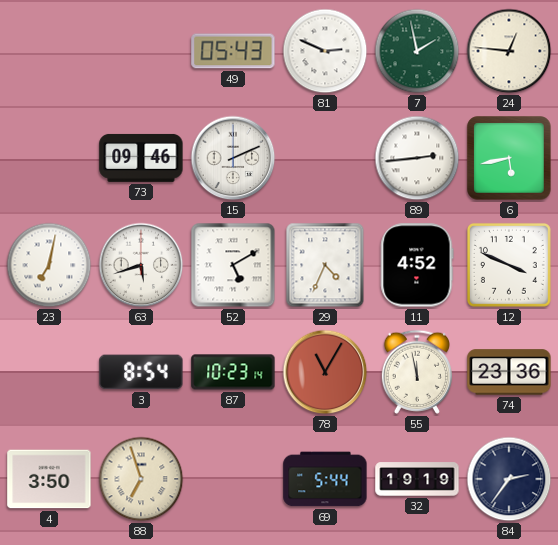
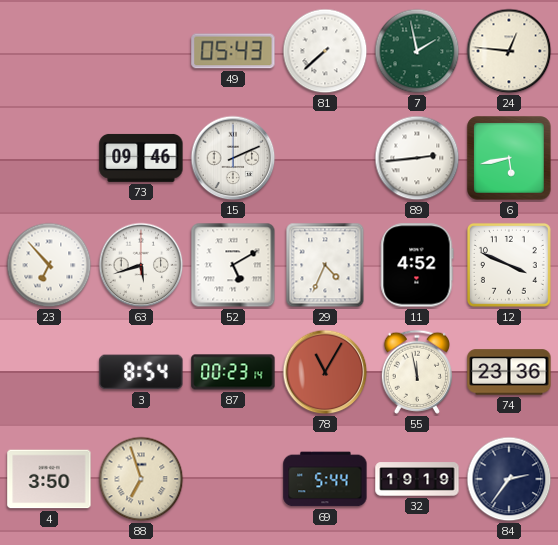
81: 2:49 -> 7:38
23: 7:02 -> 6:53
87: 10:23 -> 00:23
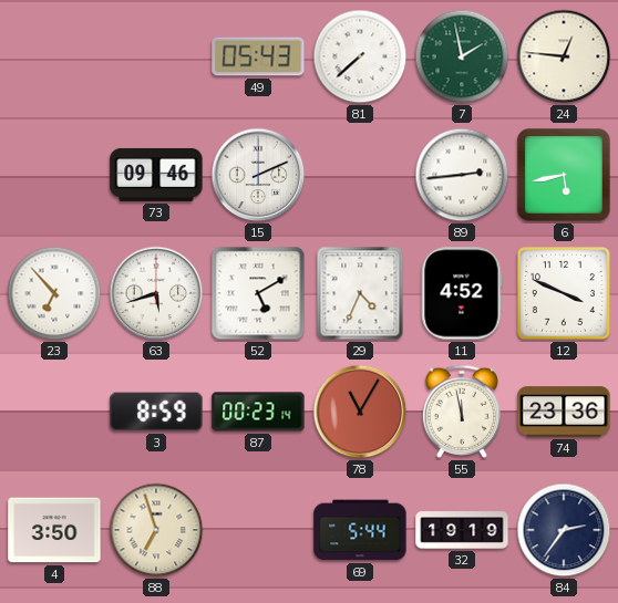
3: 8:54 -> 8:59
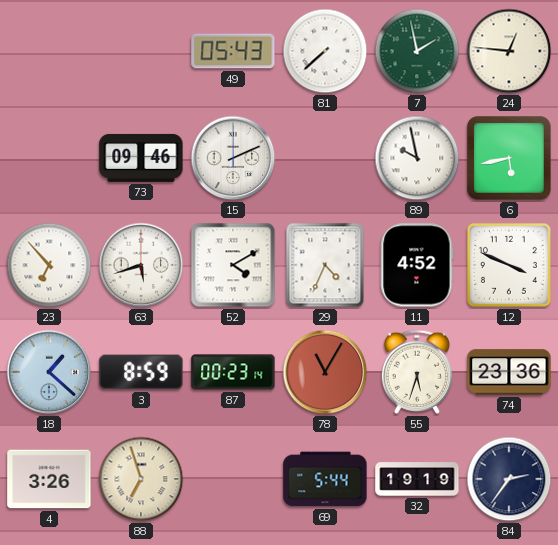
89: 2:44 -> 9:58
52: 5:10 -> 4:10
18: none -> 1:22
55: 11:58 -> 5:33
4: 3:50 -> 3:26
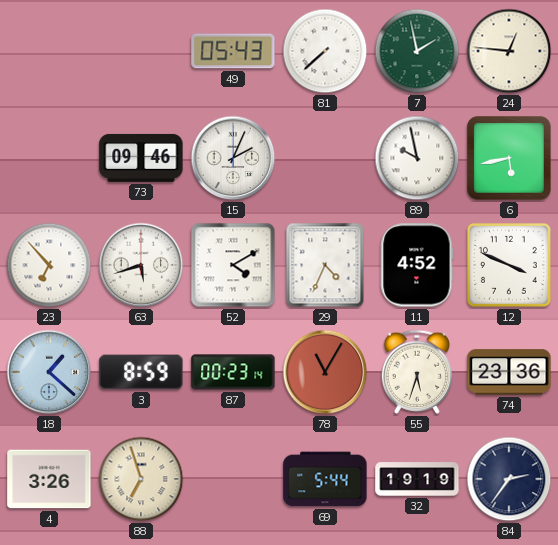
15: 2:11 -> 2:04
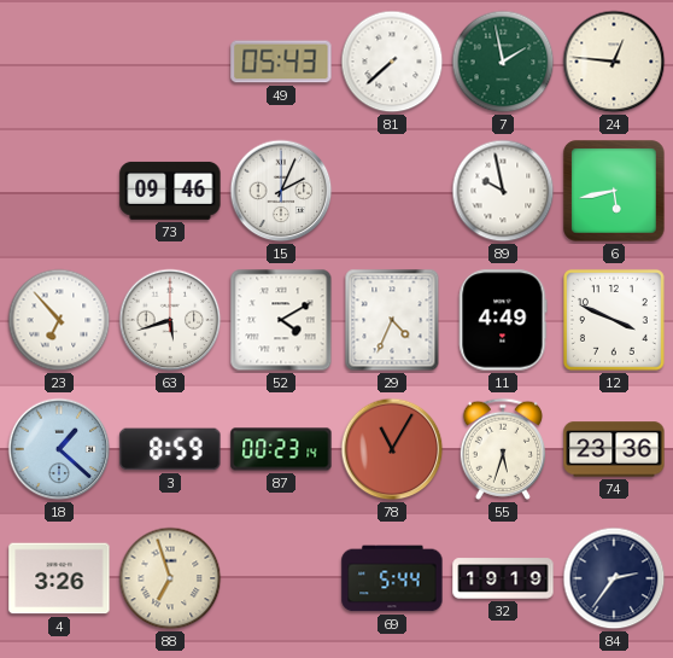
11: 4:52 -> 4:49
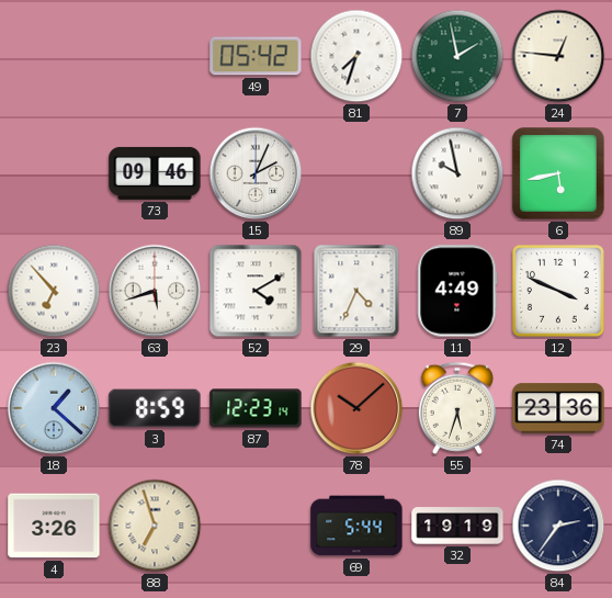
49: 05:43 -> 05:42
81: 7:38 -> 7:33
87: 00:23 -> 12:23
78: 11:05 -> 10:08
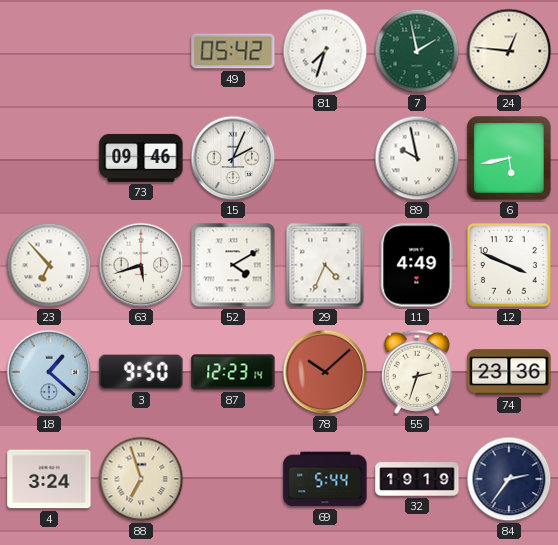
3: 8:59 -> 9:50
55: 5:33 -> 2:33
4: 3:26 -> 3:24
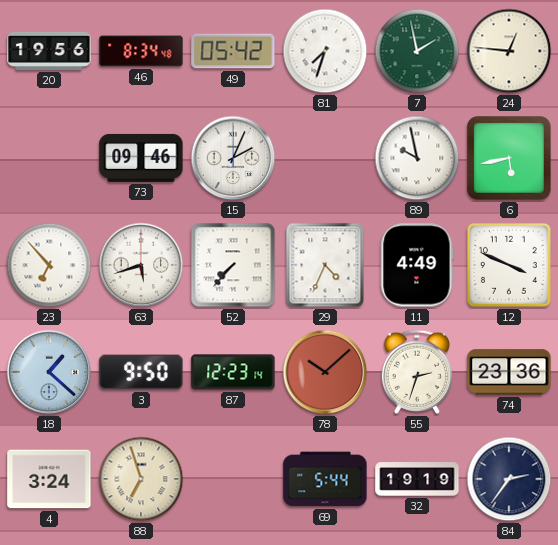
20: none -> 19:56
46: none -> 8:34
52: 4:10 -> 7:37
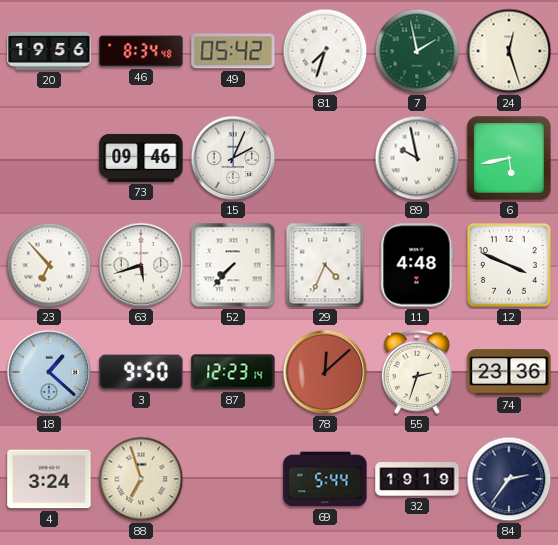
24: 12:46 -> 12:27
11: 4:49 -> 4:48
78: 10:08 -> 12:08
